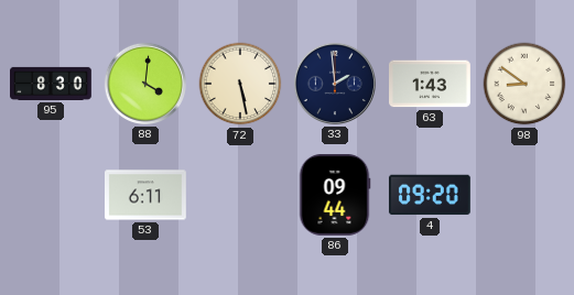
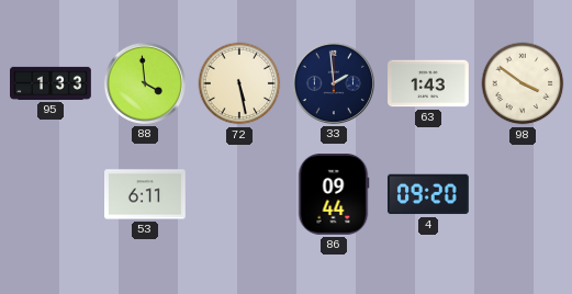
95: 8:30 -> 1:33
88: 4:01 -> 3:59
98: 8:51 -> 3:51
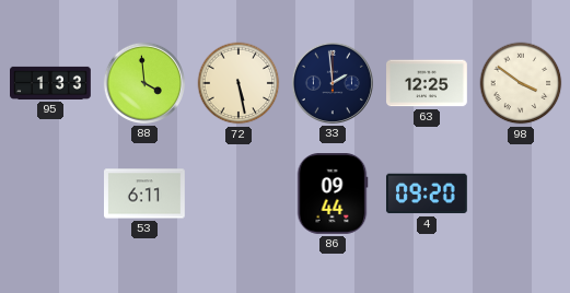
63: 1:43 -> 12:25
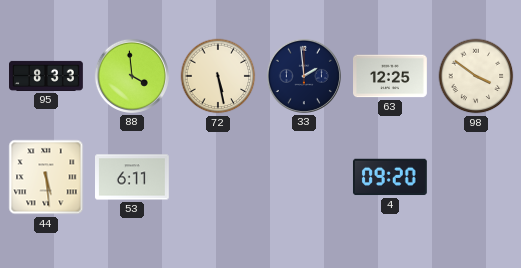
95: 1:33 -> 8:33
44: none -> 5:29
86: 09:44 -> none
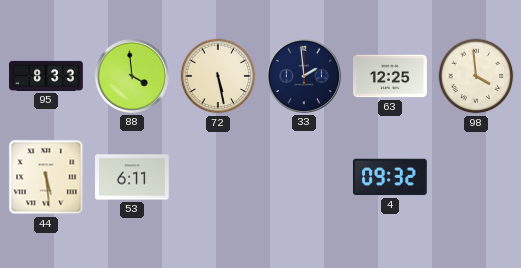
98: 3:51 -> 3:59
4: 09:20 -> 09:32
